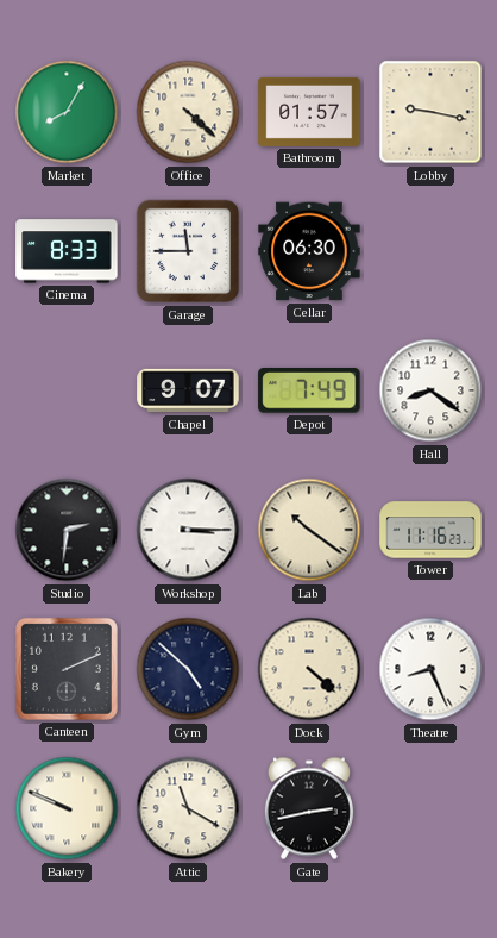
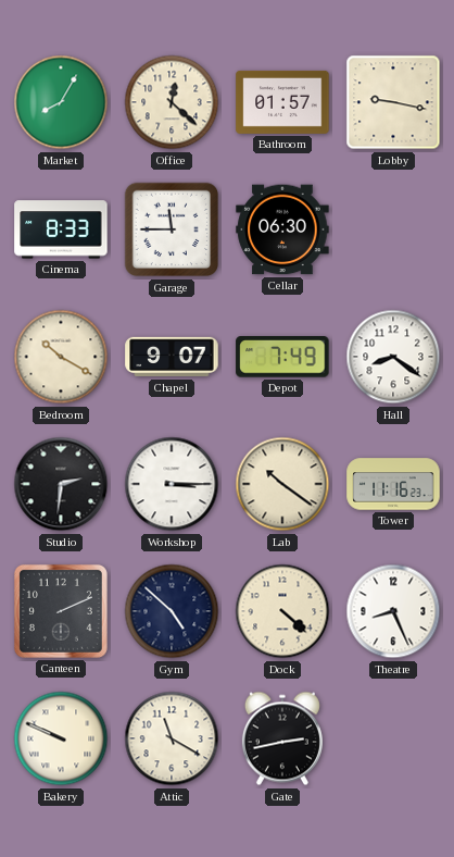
Office: 4:22 -> 12:22
Bedroom: none -> 10:20
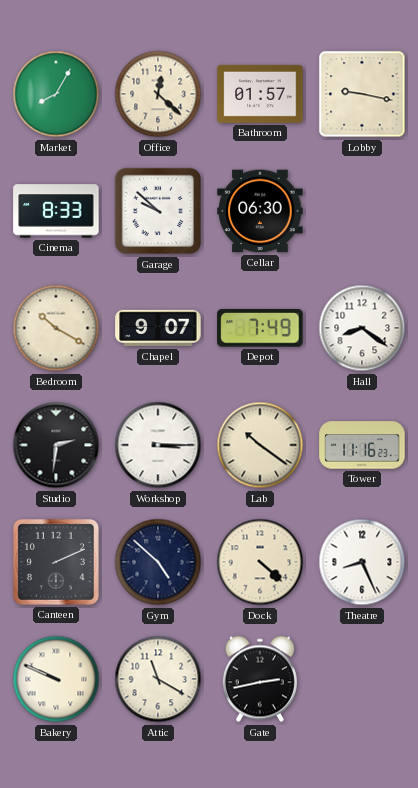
Garage: 11:45 -> 9:52
